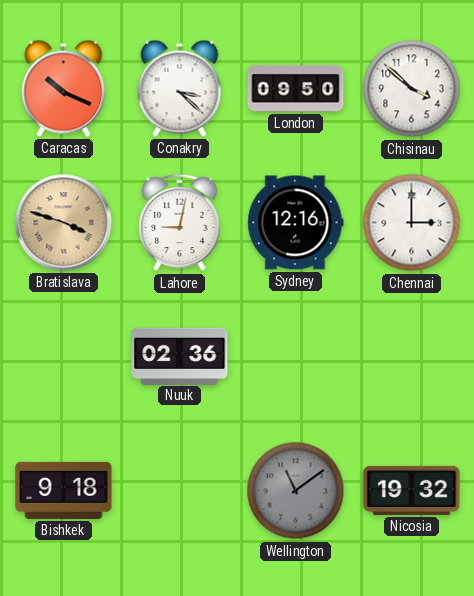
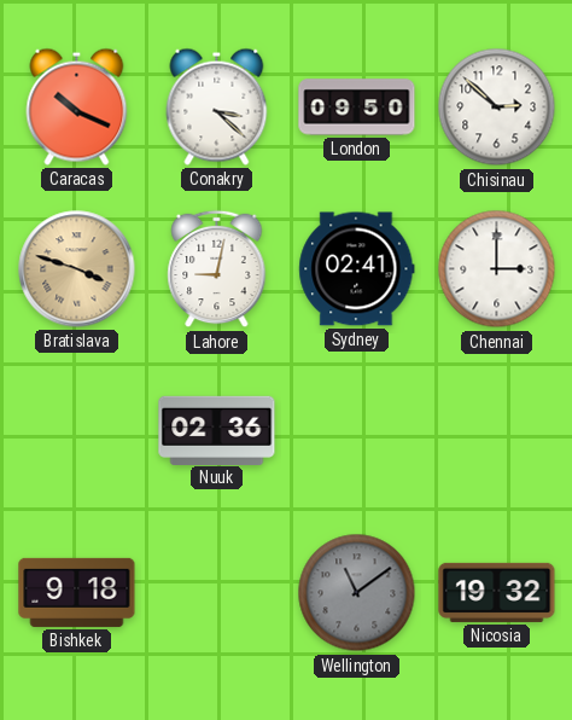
Chisinau: 3:52 -> 2:52
Sydney: 12:16 -> 02:41
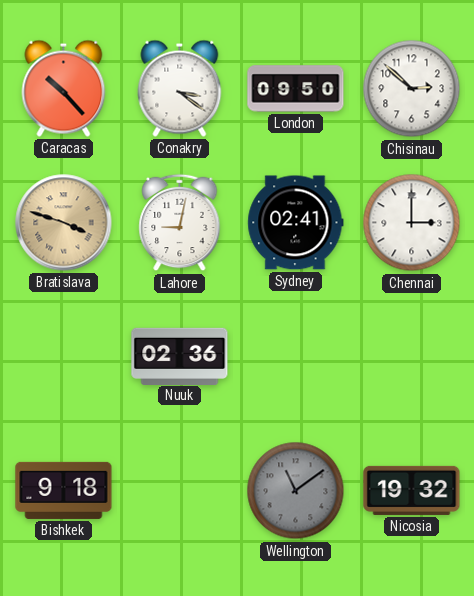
Caracas: 10:19 -> 10:23
Conakry: 3:22 -> 3:21
